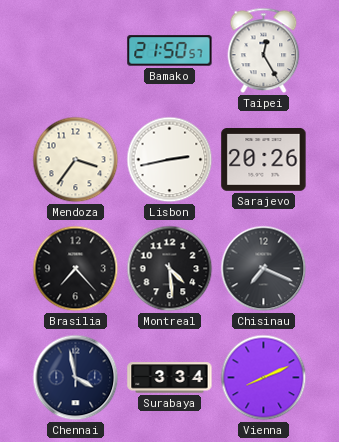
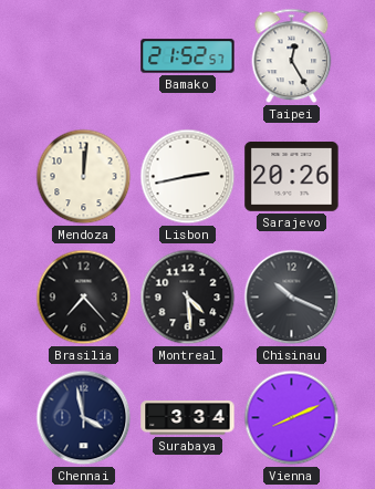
Bamako: 21:50 -> 21:52
Mendoza: 3:36 -> 12:01
Chisinau: 7:19 -> 10:19
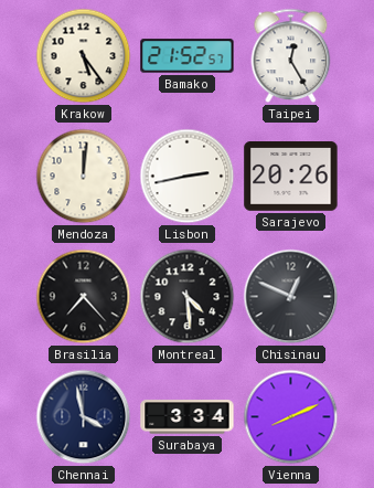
Krakow: none -> 5:24
Chisinau: 10:19 -> 12:49
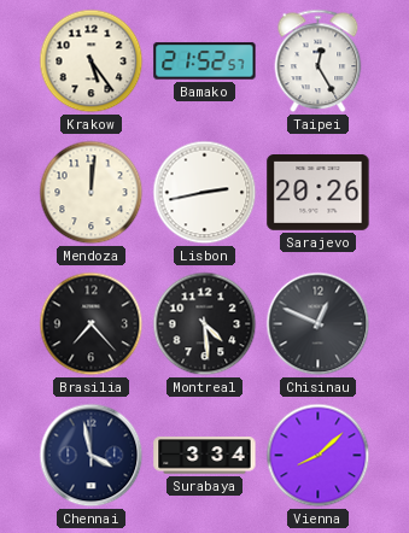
Vienna: 8:11 -> 8:08
